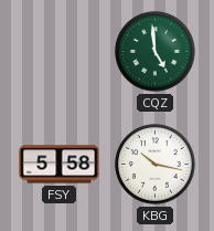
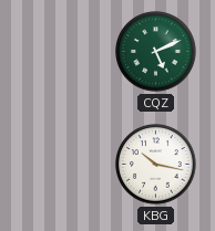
CQZ: 4:59 -> 5:11
FSY: 5:58 -> none
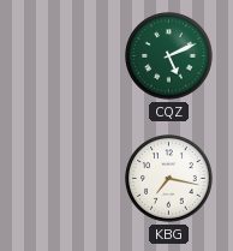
KBG: 10:17 -> 7:17
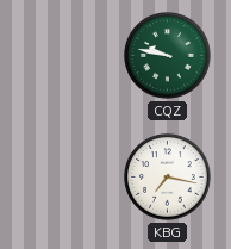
CQZ: 5:11 -> 9:47
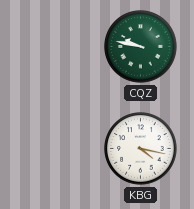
KBG: 7:17 -> 4:17
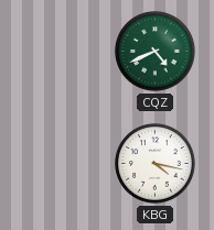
CQZ: 9:47 -> 4:41
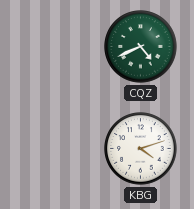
KBG: 4:17 -> 4:12
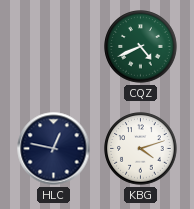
HLC: none -> 12:47
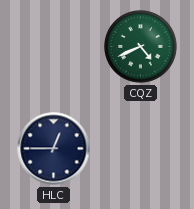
HLC: 12:47 -> 12:45
KBG: 4:12 -> none
